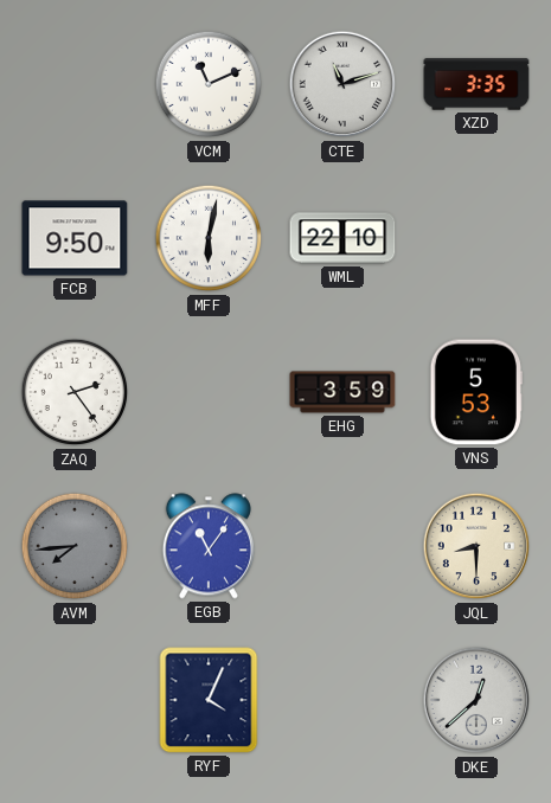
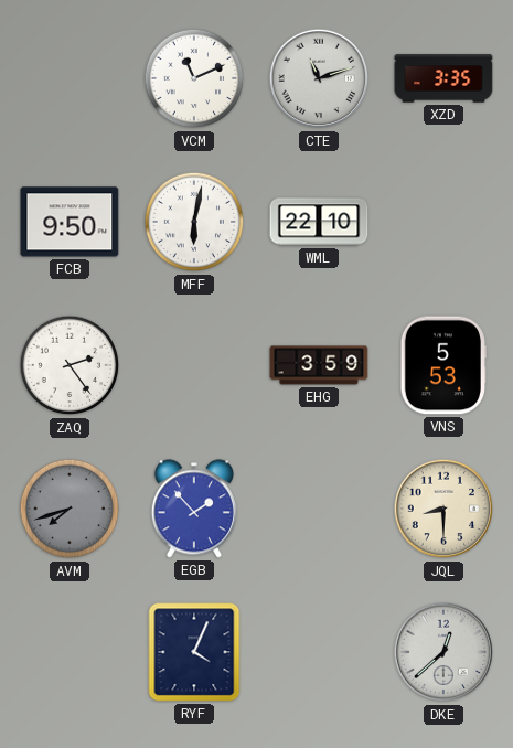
AVM: 7:44 -> 7:42
EGB: 11:06 -> 1:53
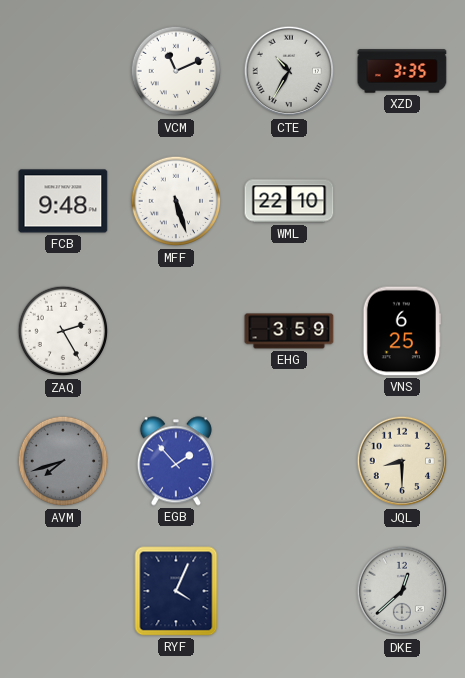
CTE: 11:12 -> 10:35
FCB: 9:50 -> 9:48
MFF: 6:02 -> 5:27
ZAQ: 2:24 -> 2:25
VNS: 5:53 -> 6:25
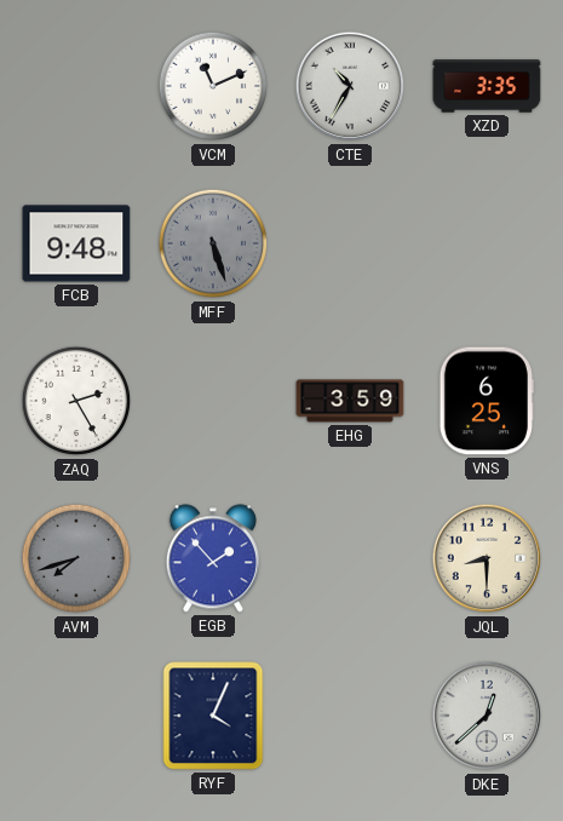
MFF dial: white -> grey
WML: 22:10 -> none
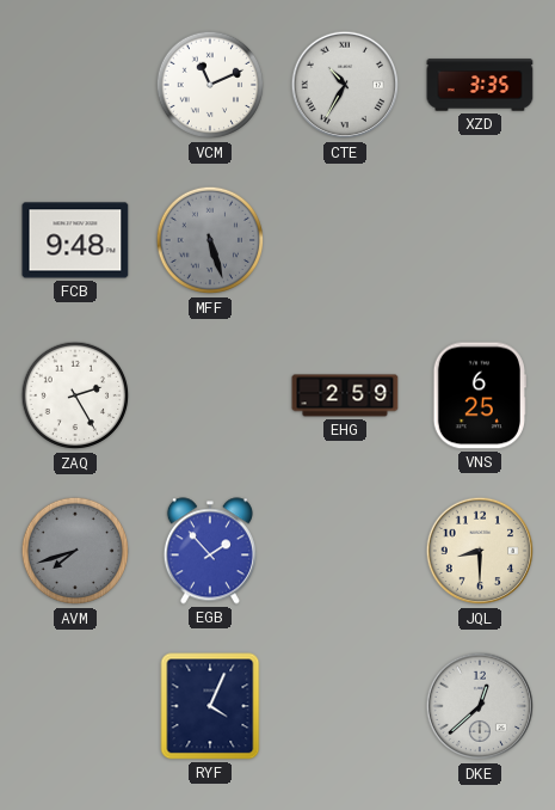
EHG: 3:59 -> 2:59
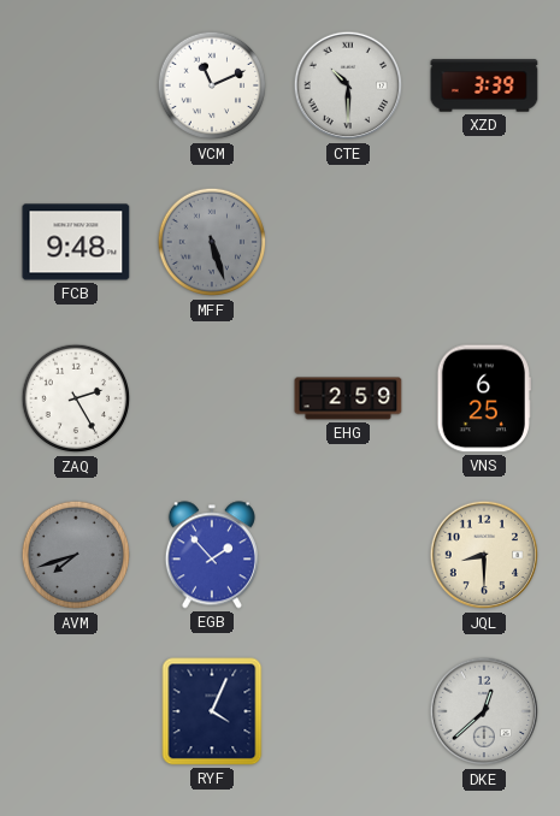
CTE: 10:35 -> 10:30
XZD: 3:35 -> 3:39
